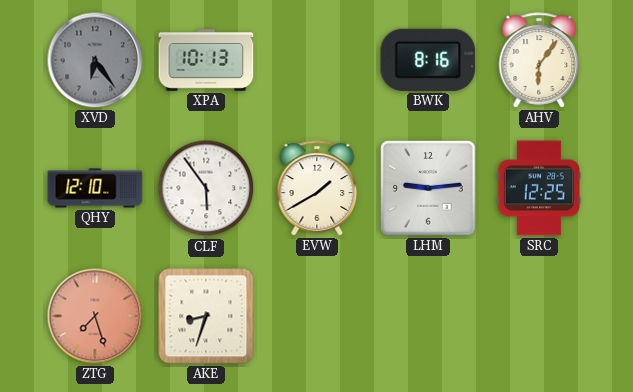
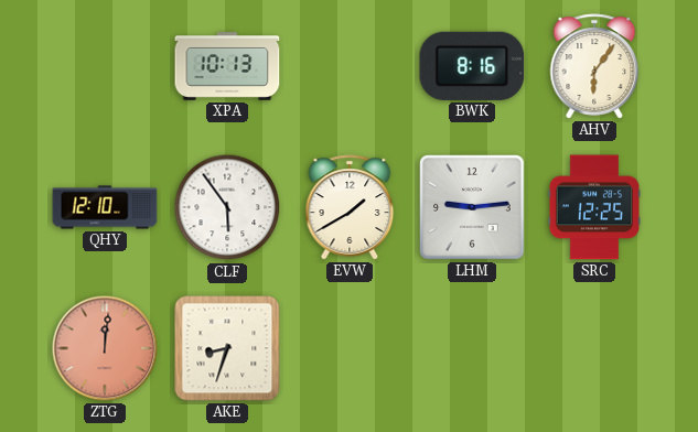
XVD: 6:24 -> none
ZTG: 7:27 -> 12:01
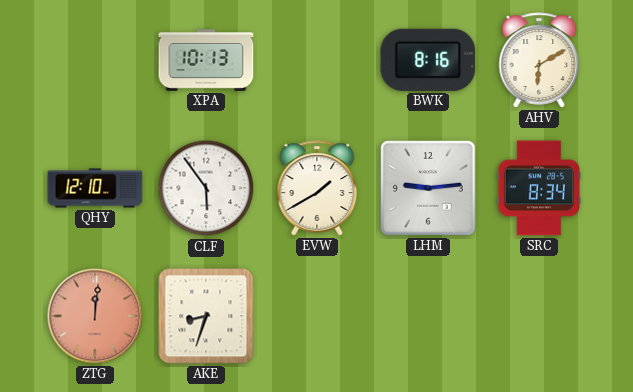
AHV: 6:06 -> 6:10
SRC: 12:25 -> 8:34
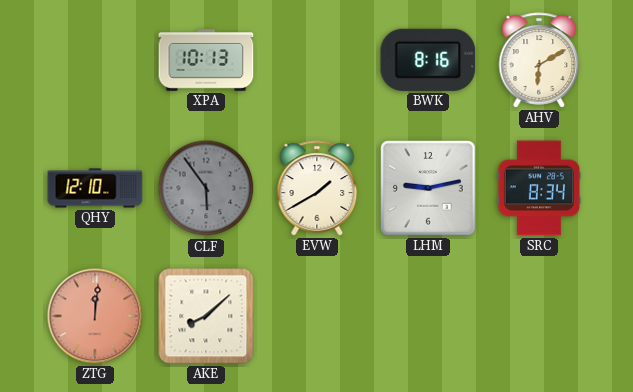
CLF dial: white -> grey
LHM: 9:14 -> 9:13
AKE: 8:33 -> 8:08
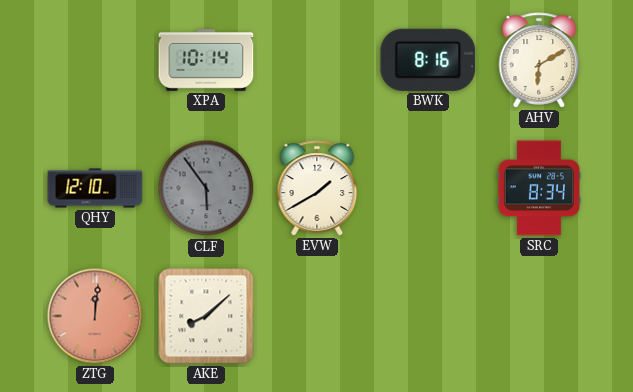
XPA: 10:13 -> 10:14
LHM: 9:13 -> none
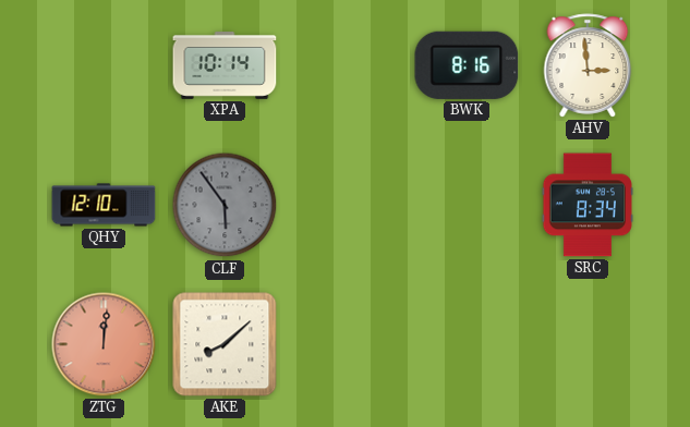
AHV: 6:10 -> 2:59
EVW: 1:40 -> none
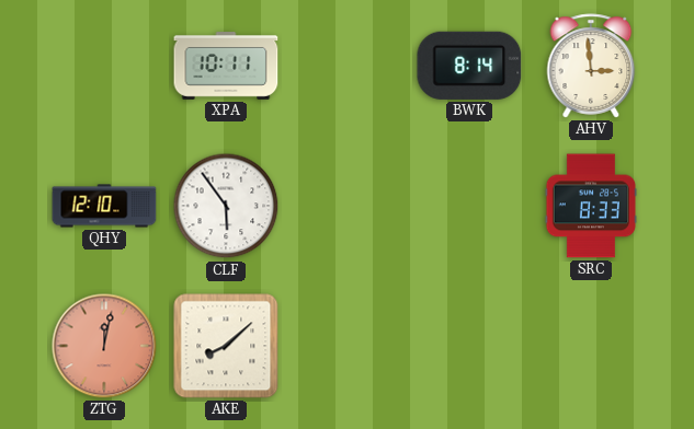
XPA: 10:14 -> 10:11
BWK: 8:16 -> 8:14
CLF dial: grey -> white
SRC: 8:34 -> 8:33
ZTG: 12:01 -> 12:02
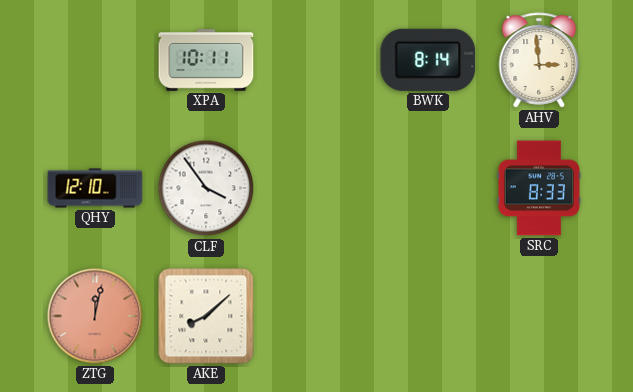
CLF: 5:54 -> 3:54
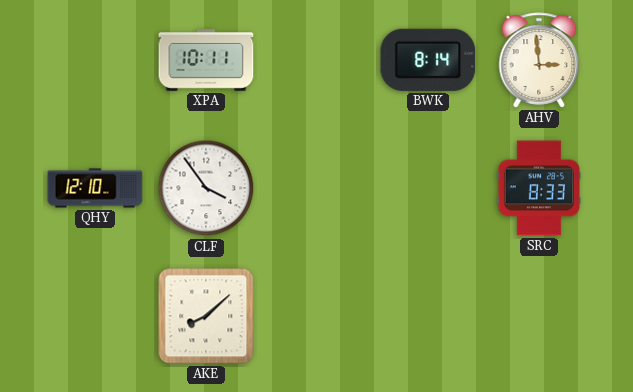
ZTG: 12:02 -> none
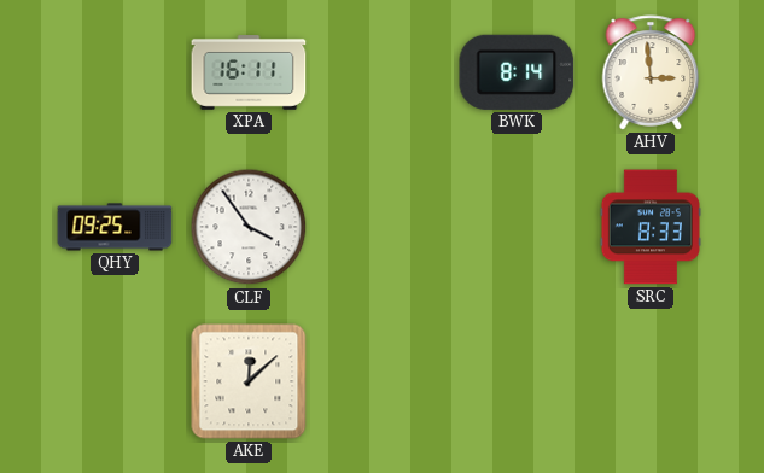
XPA: 10:11 -> 16:11
QHY: 12:10 -> 09:25
AKE: 8:08 -> 12:08
